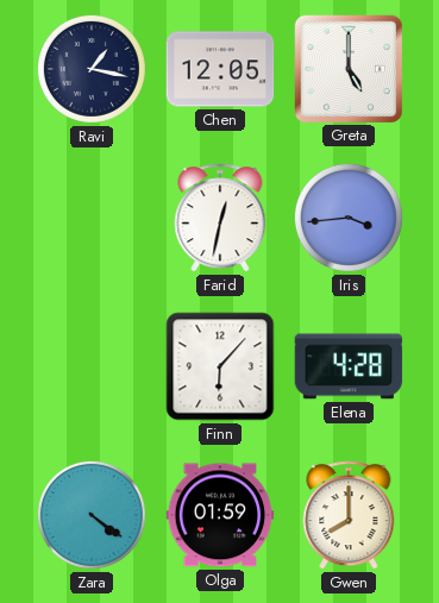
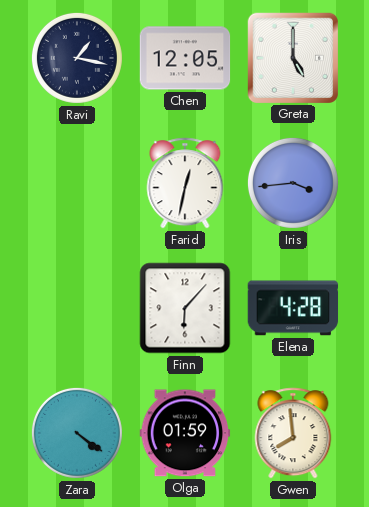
Gwen: 8:00 -> 7:59
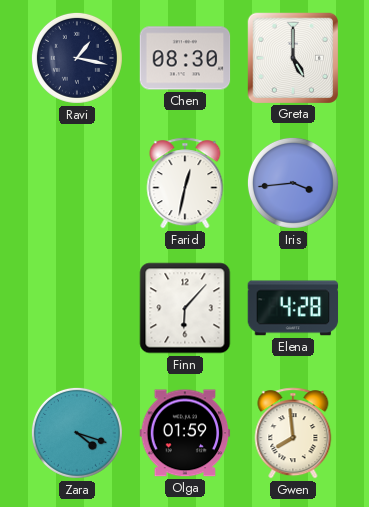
Chen: 12:05 -> 08:30
Zara: 4:21 -> 4:18
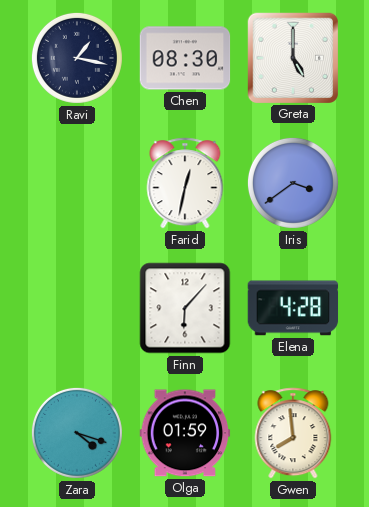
Iris: 3:44 -> 3:39
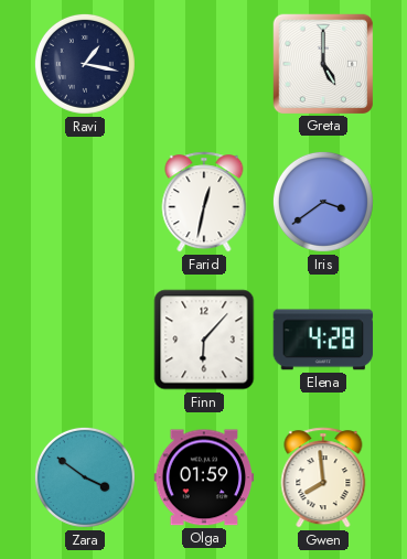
Chen: 08:30 -> none
Zara: 4:18 -> 3:51
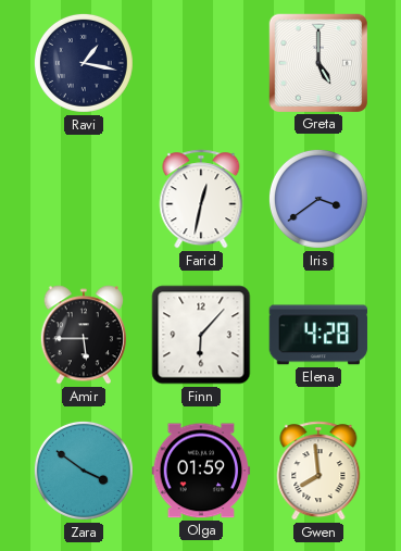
Amir: none -> 5:45
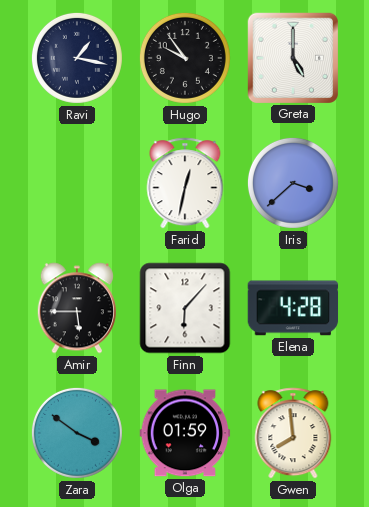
Hugo: none -> 9:54
Iris: 3:39 -> 3:38
